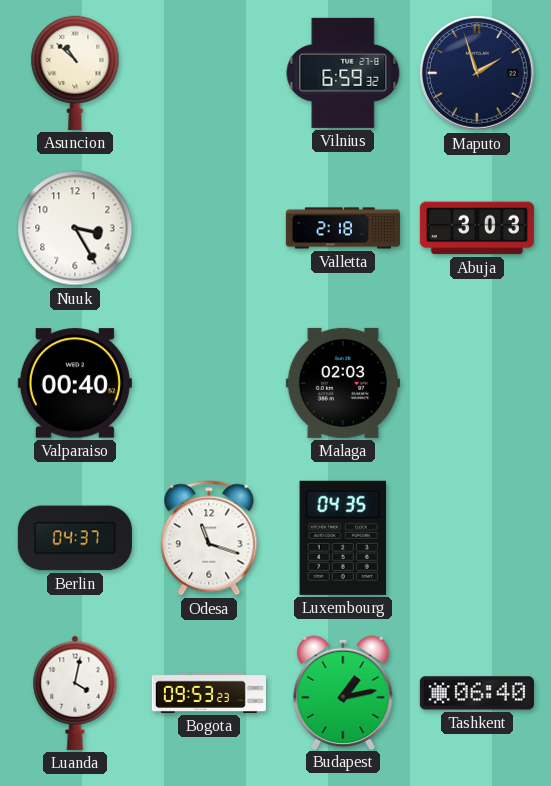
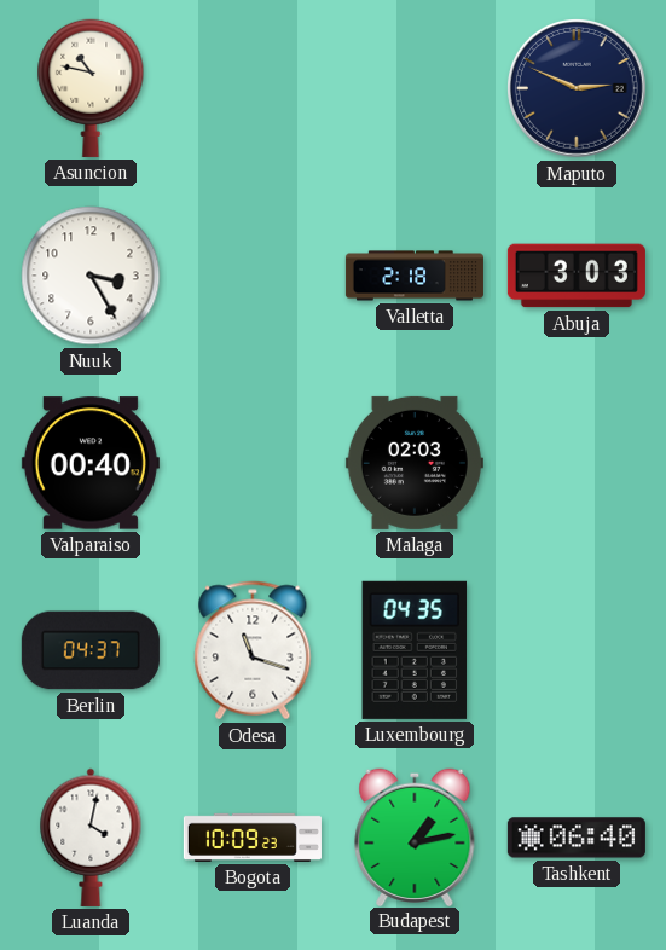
Asuncion: 10:52 -> 10:47
Vilnius: 6:59 -> none
Maputo: 1:57 -> 2:49
Bogota: 09:53 -> 10:09
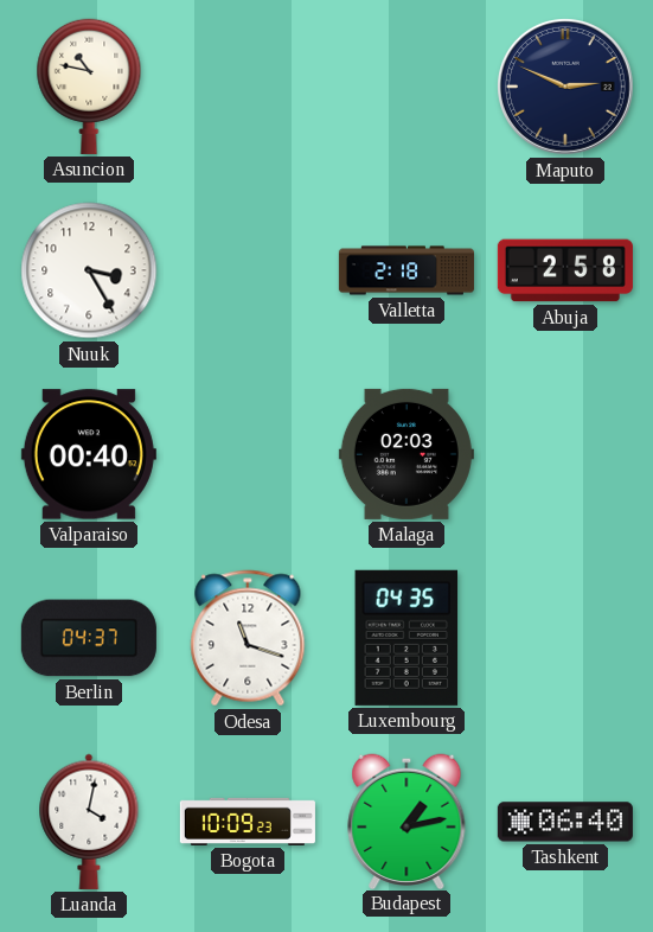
Abuja: 3:03 -> 2:58
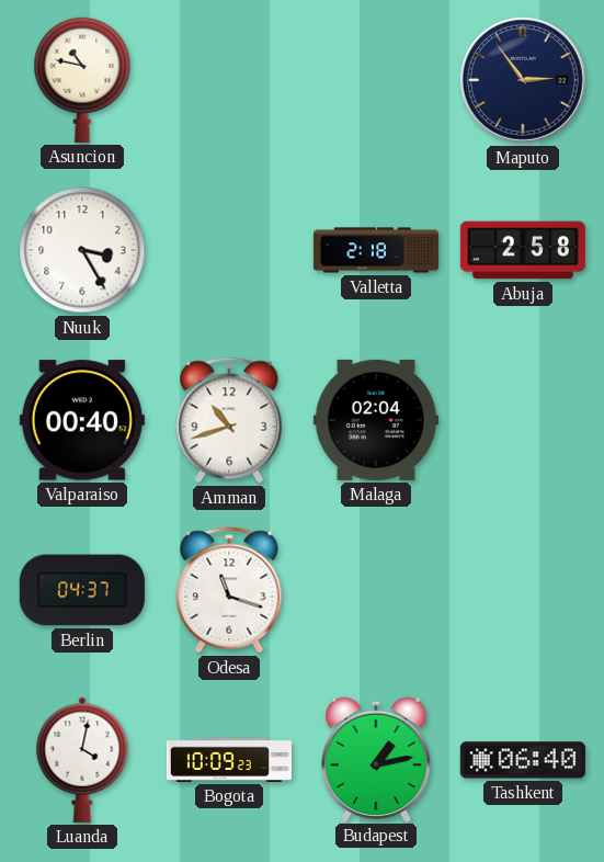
Maputo: 2:49 -> 2:54
Amman: none -> 10:42
Malaga: 02:03 -> 02:04
Luxembourg: 04:35 -> none
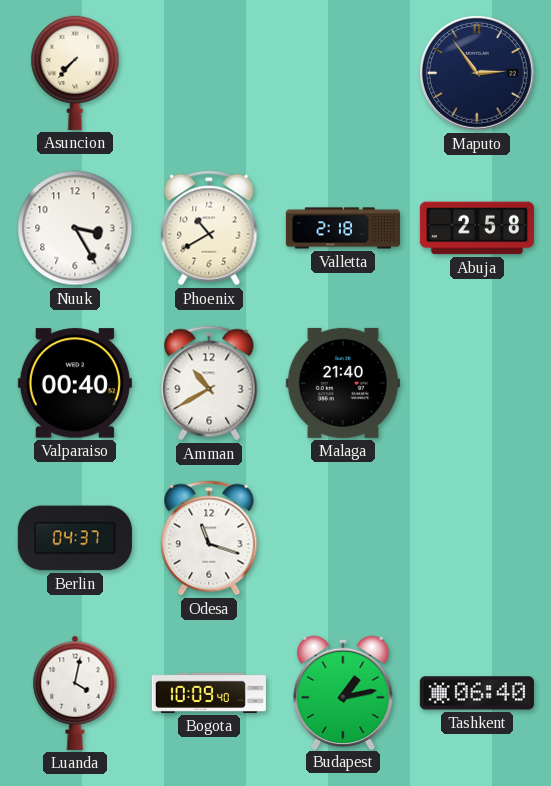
Asuncion: 10:47 -> 7:37
Phoenix: none -> 10:40
Amman: 10:42 -> 10:40
Malaga: 02:04 -> 21:40
Bogota: 10:09:23 -> 10:09:40
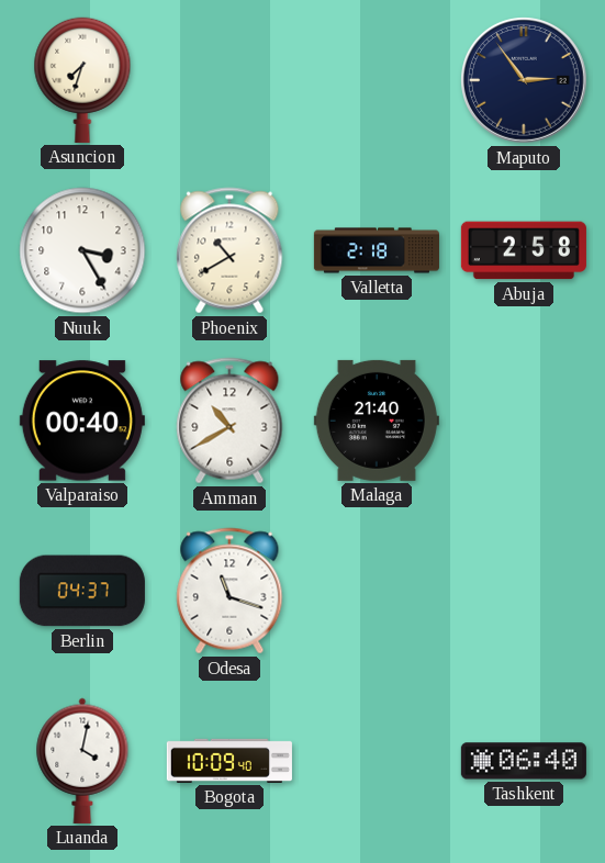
Asuncion: 7:37 -> 7:33
Budapest: 1:13 -> none
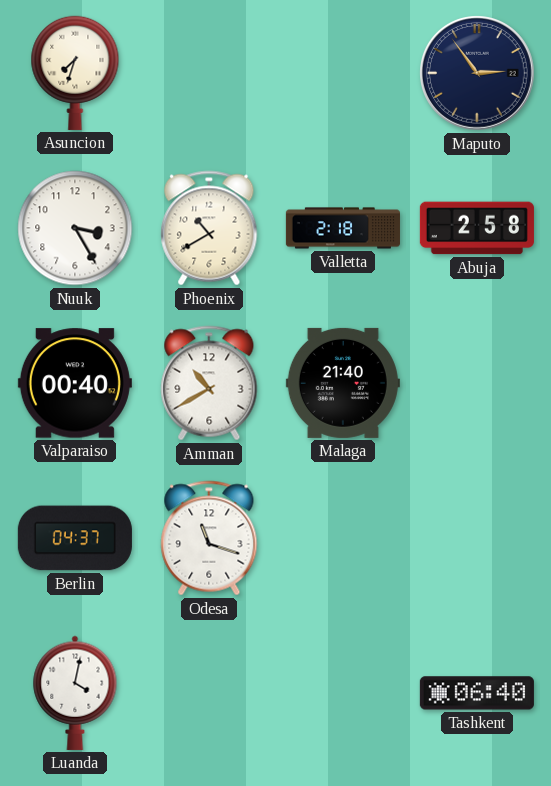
Bogota: 10:09 -> none
